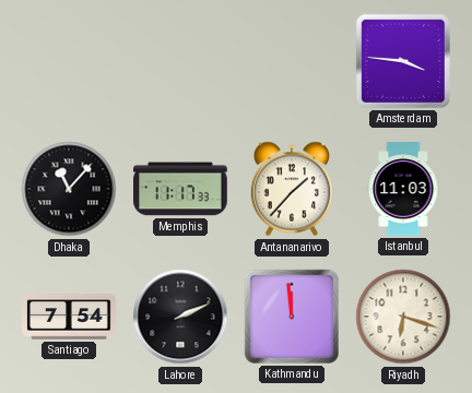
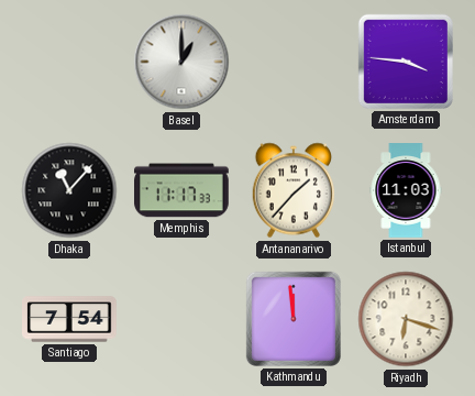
Basel: none -> 1:00
Lahore: 2:11 -> none
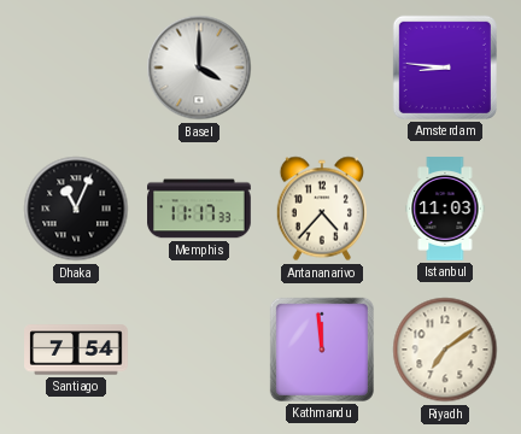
Basel: 1:00 -> 4:00
Amsterdam: 3:46 -> 8:46
Dhaka: 11:07 -> 11:04
Antananarivo: 1:37 -> 4:37
Riyadh: 6:18 -> 7:09
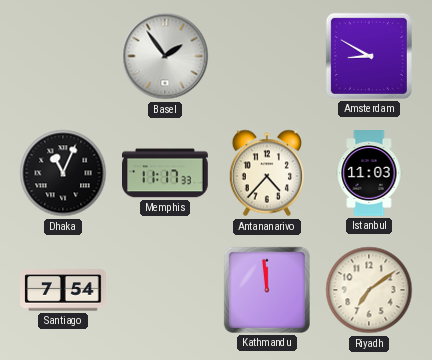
Basel: 4:00 -> 1:54
Amsterdam: 8:46 -> 8:50
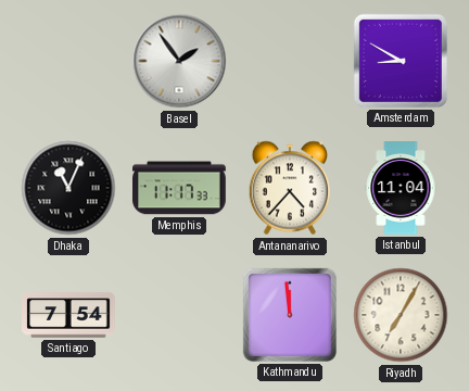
Istanbul: 11:03 -> 11:04
Riyadh: 7:09 -> 7:05
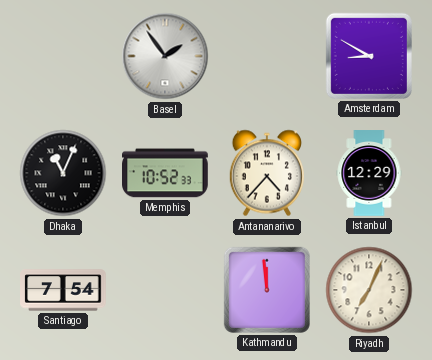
Memphis: 11:17 -> 10:52
Istanbul: 11:04 -> 12:29
Riyadh: 7:05 -> 7:04
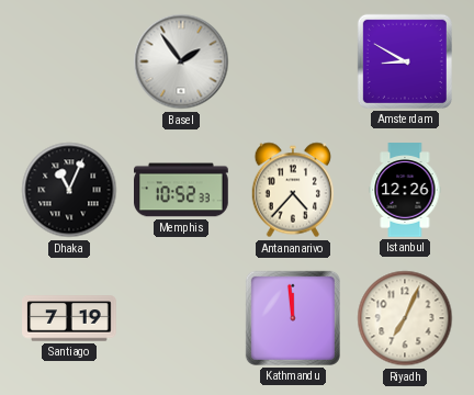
Istanbul: 12:29 -> 12:26
Santiago: 7:54 -> 7:19
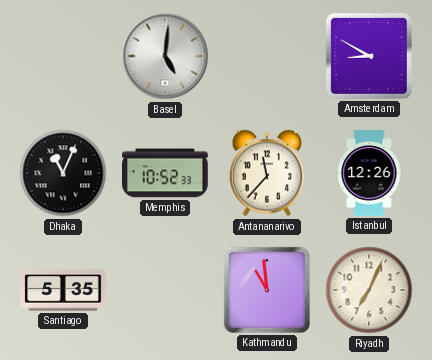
Basel: 1:54 -> 5:01
Antananarivo: 4:37 -> 11:37
Santiago: 7:19 -> 5:35
Kathmandu: 11:59 -> 10:59
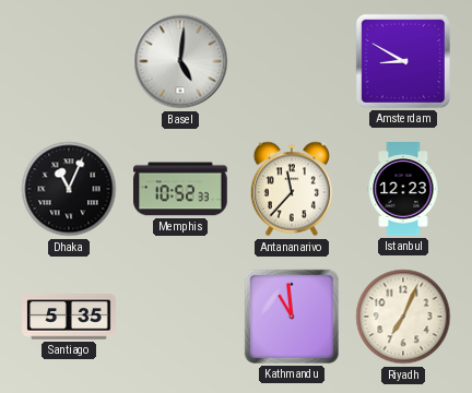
Istanbul: 12:26 -> 12:23
